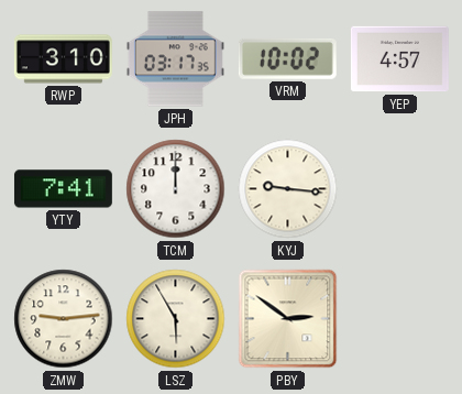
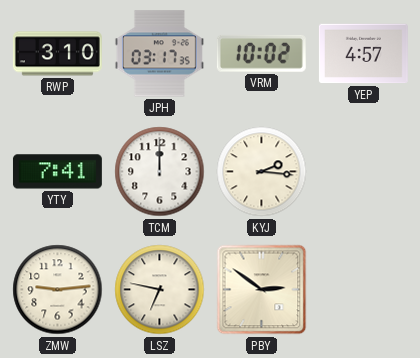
KYJ: 9:16 -> 2:16
LSZ: 5:55 -> 6:47
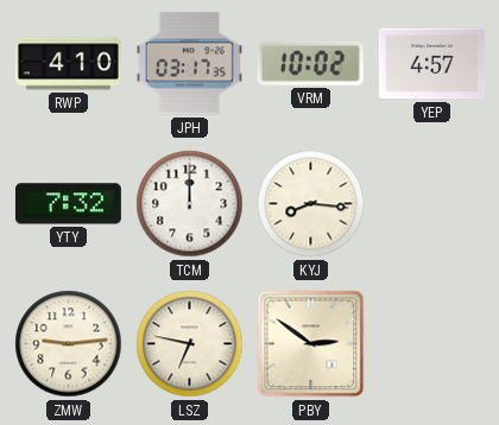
RWP: 3:10 -> 4:10
YTY: 7:41 -> 7:32
KYJ: 2:16 -> 8:16
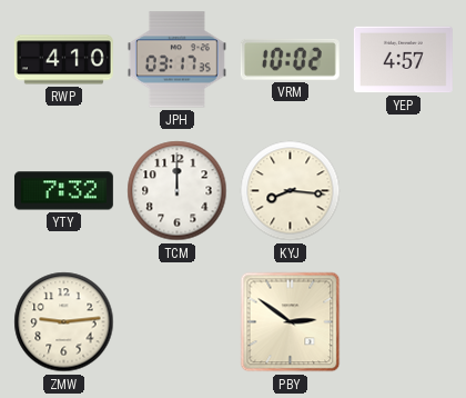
LSZ: 6:47 -> none
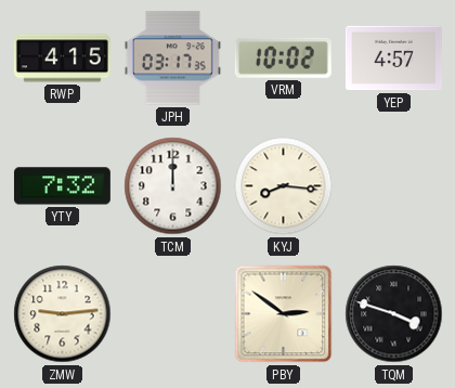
RWP: 4:10 -> 4:15
TQM: none -> 3:48
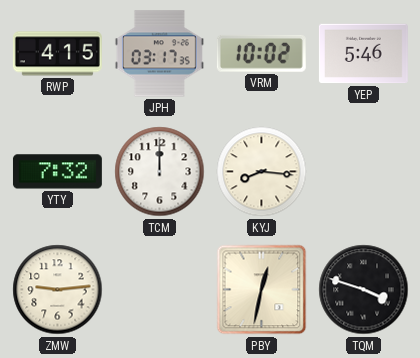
YEP: 4:57 -> 5:46
PBY: 2:51 -> 12:32
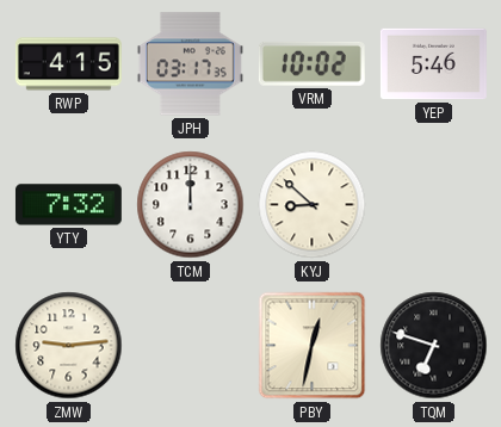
KYJ: 8:16 -> 8:52
TQM: 3:48 -> 6:48
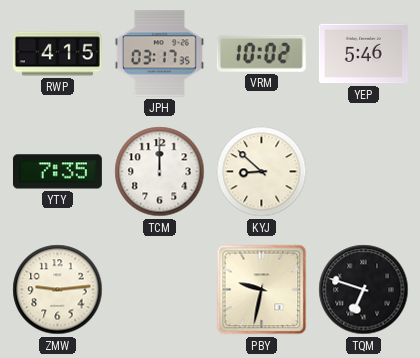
YTY: 7:32 -> 7:35
PBY: 12:32 -> 9:32
